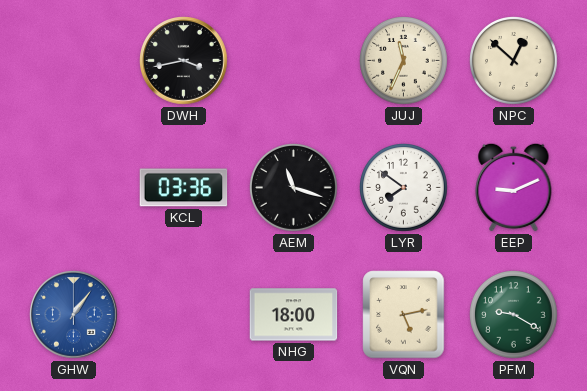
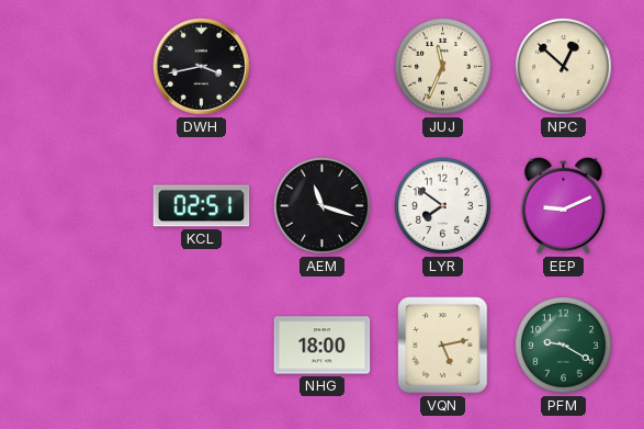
KCL: 03:36 -> 02:51
GHW: 1:06 -> none
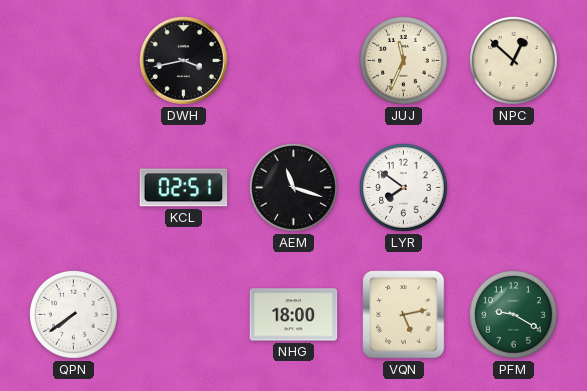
EEP: 9:11 -> none
QPN: none -> 7:39
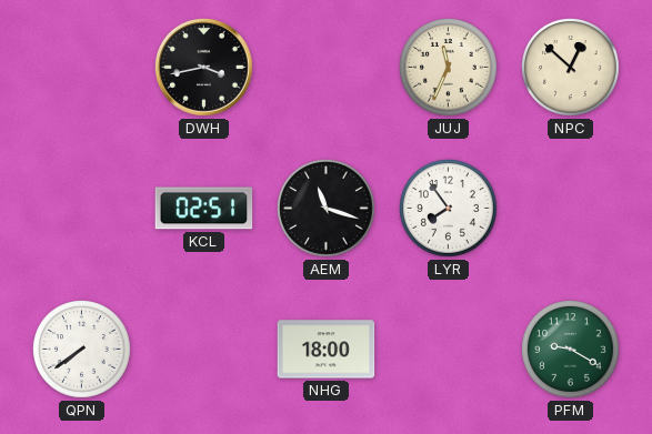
LYR: 7:51 -> 7:54
VQN: 5:13 -> none
